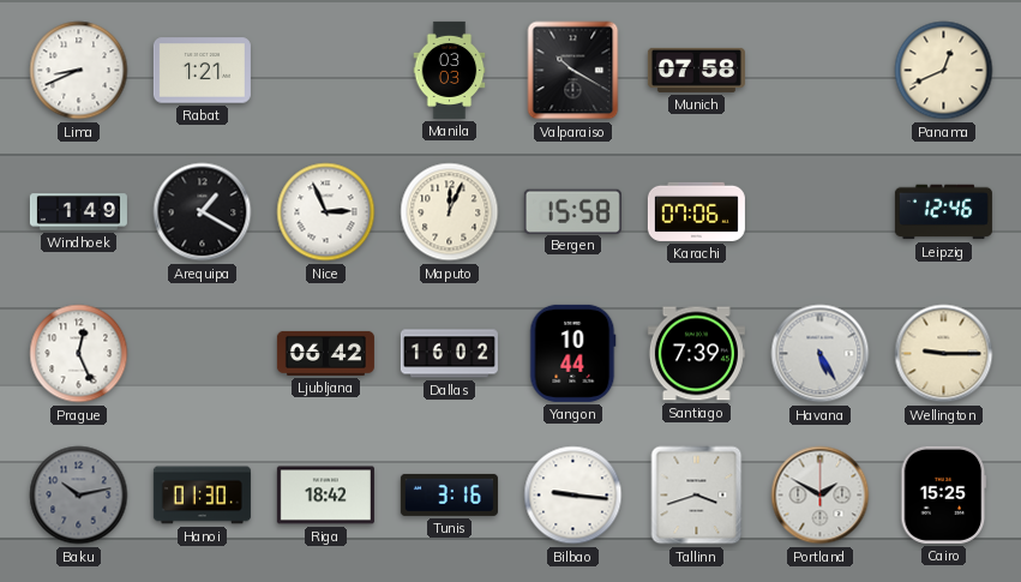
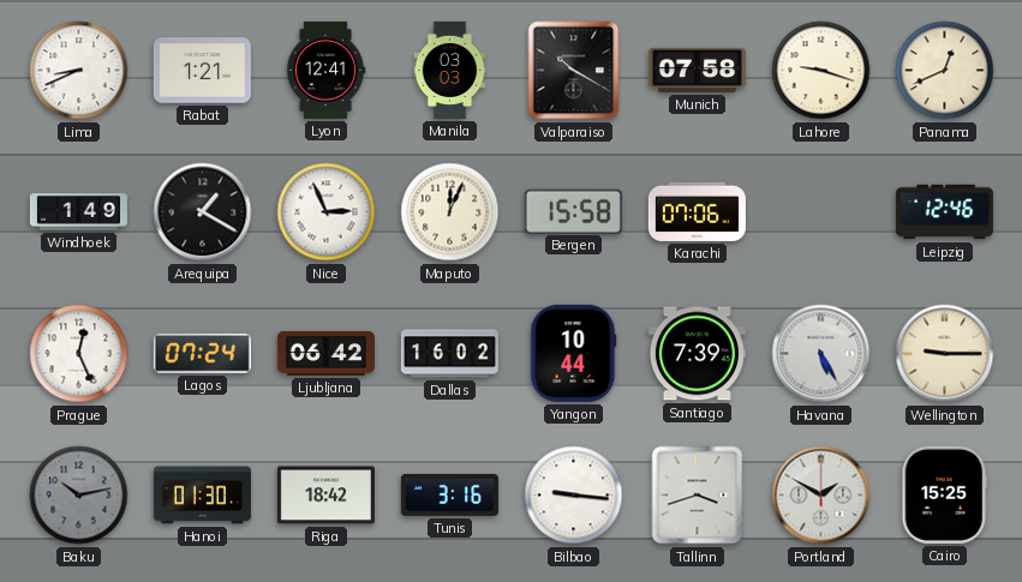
Lyon: none -> 12:41
Lahore: none -> 9:18
Lagos: none -> 07:24
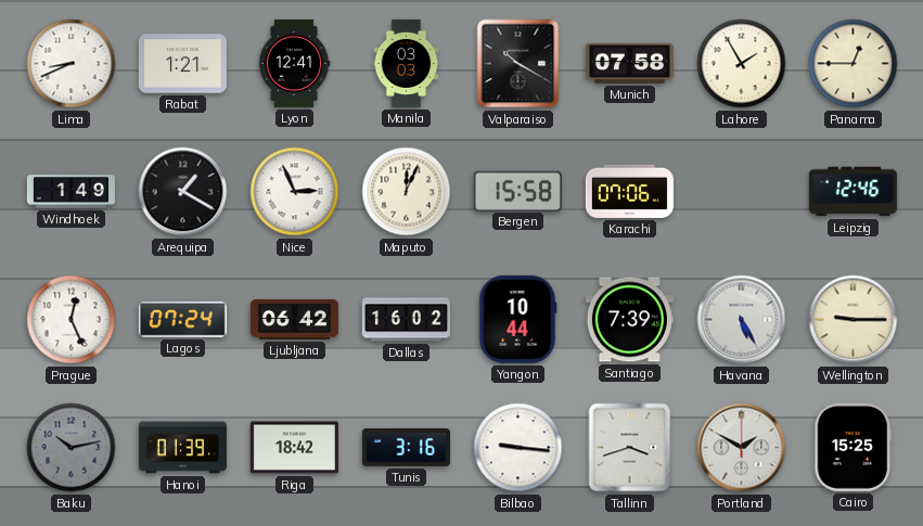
Lahore: 9:18 -> 1:55
Panama: 12:41 -> 12:45
Hanoi: 01:30 -> 01:39
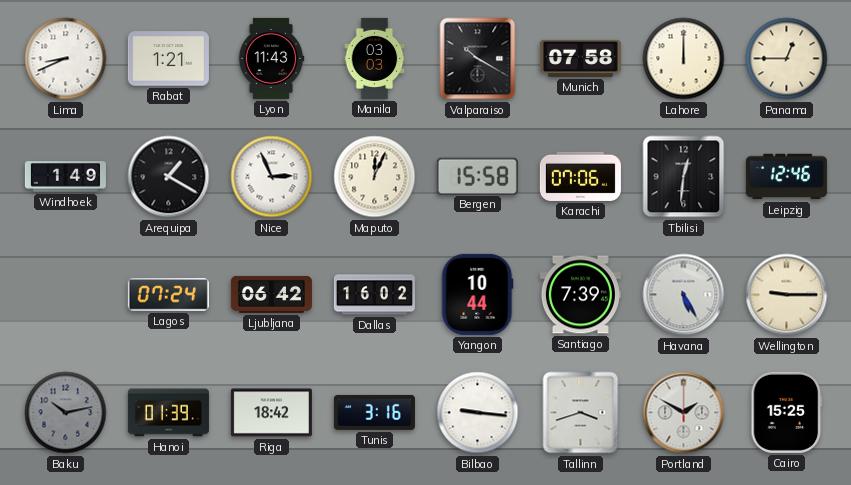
Lyon: 12:41 -> 11:43
Lahore: 1:55 -> 12:00
Tbilisi: none -> 12:31
Prague: 12:26 -> none
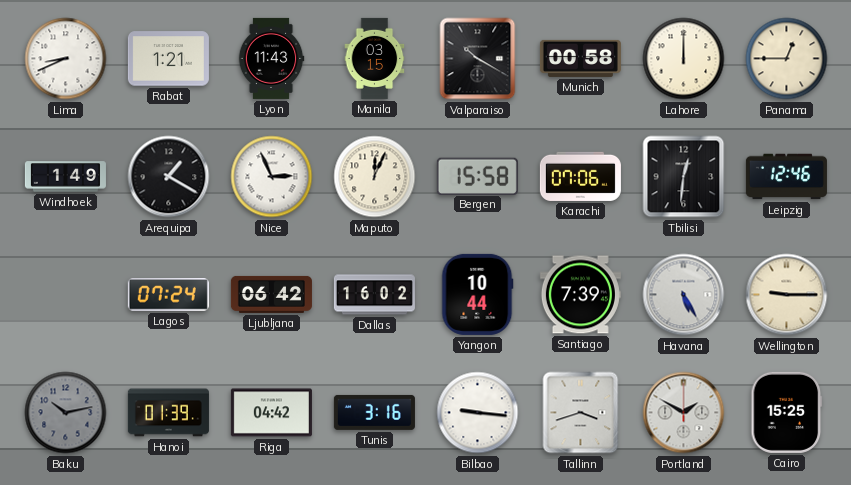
Manila: 03:03 -> 03:15
Munich: 07:58 -> 00:58
Riga: 18:42 -> 04:42
